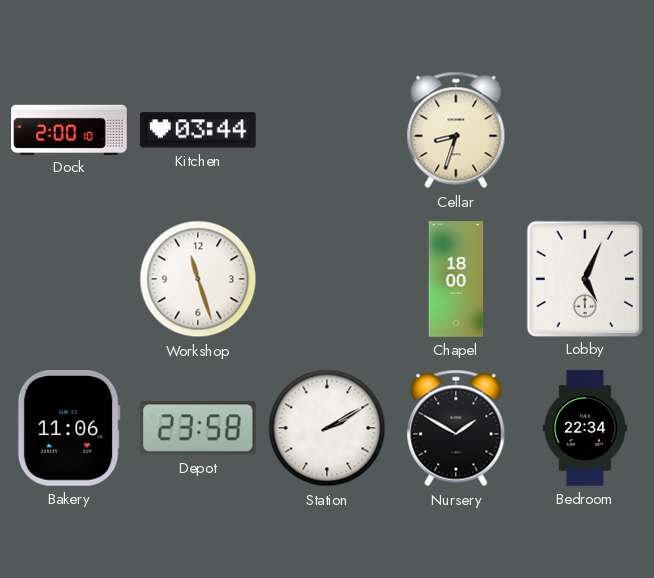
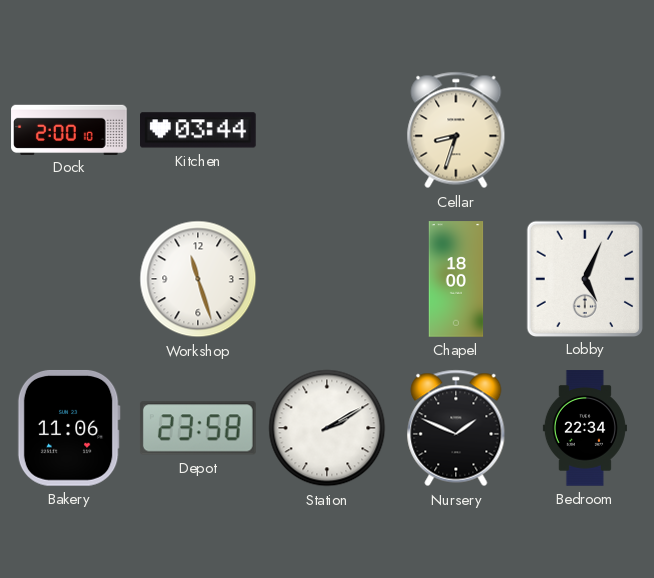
Nursery: 1:50 -> 1:49
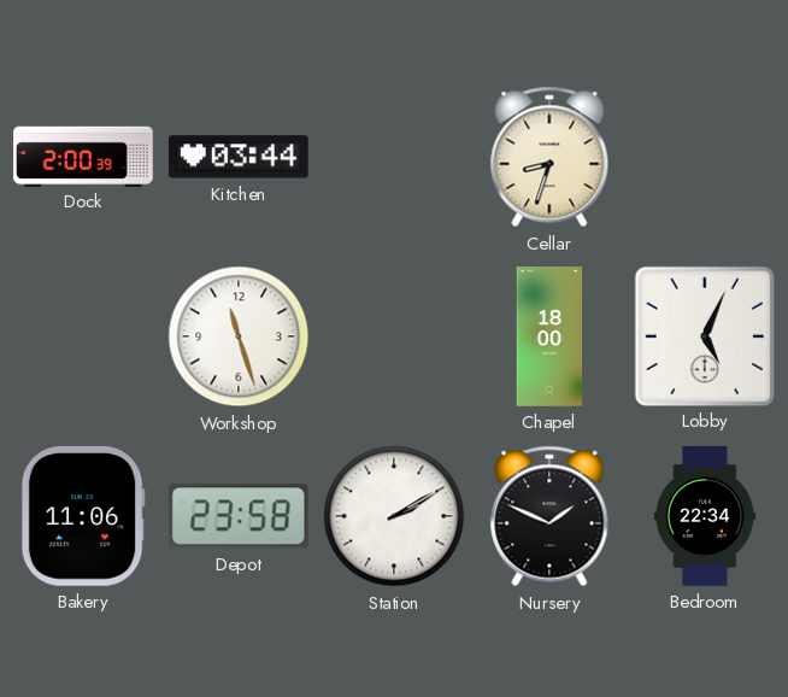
Dock: 2:00:10 -> 2:00:39
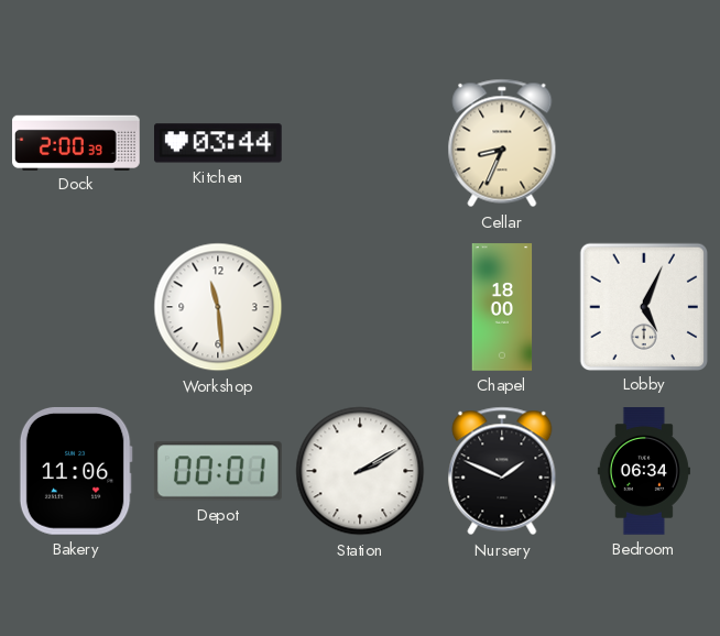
Cellar: 8:33 -> 8:34
Workshop: 11:27 -> 11:29
Depot: 23:58 -> 00:01
Bedroom: 22:34 -> 06:34
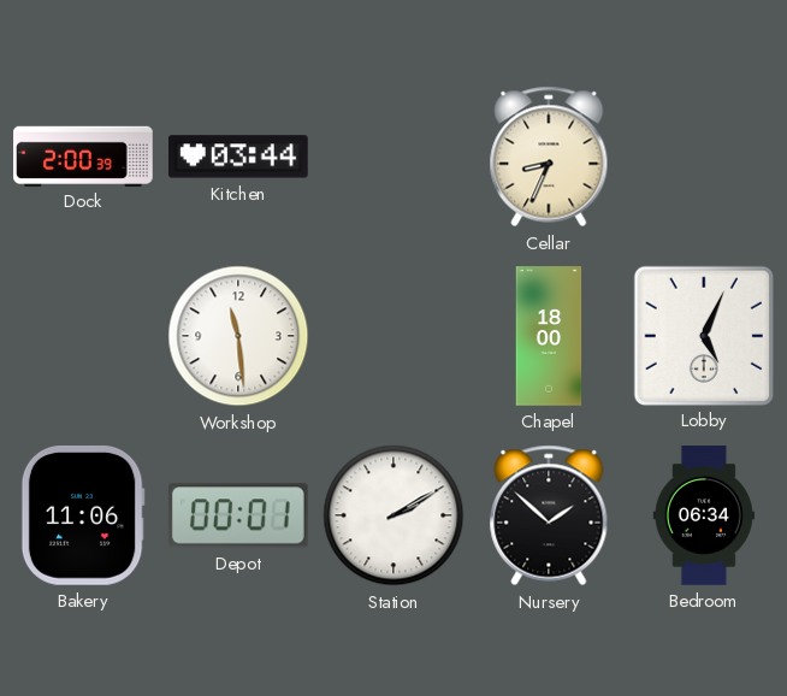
Nursery: 1:49 -> 1:52
